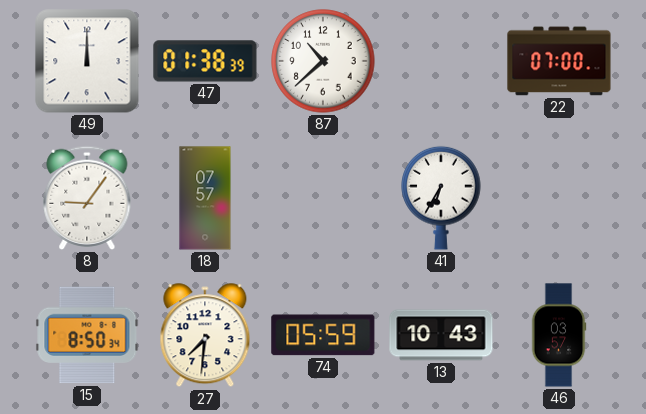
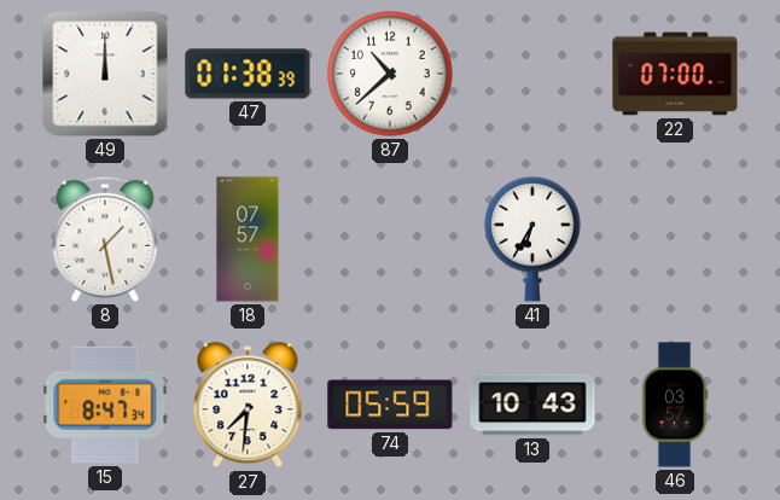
8: 9:06 -> 1:28
15: 8:50 -> 8:47
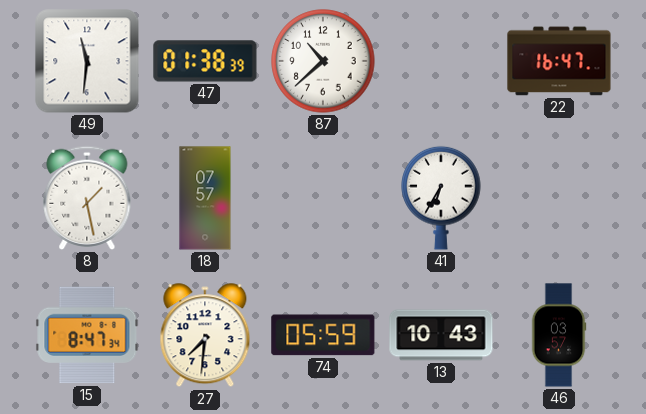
49: 12:00 -> 11:31
22: 07:00 -> 16:47
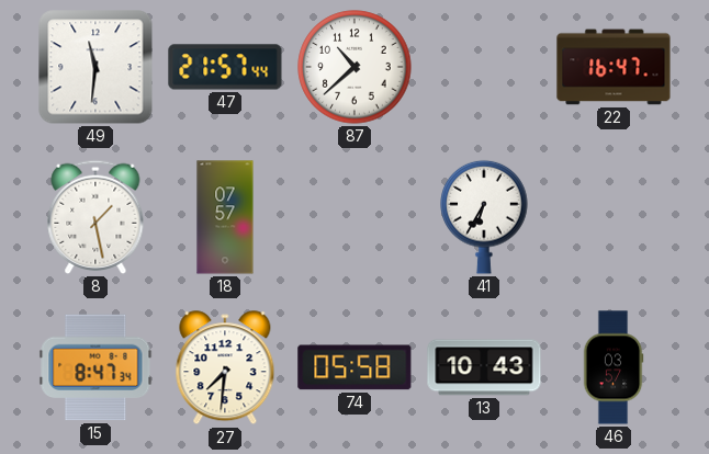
47: 01:38 -> 21:57
74: 05:59 -> 05:58
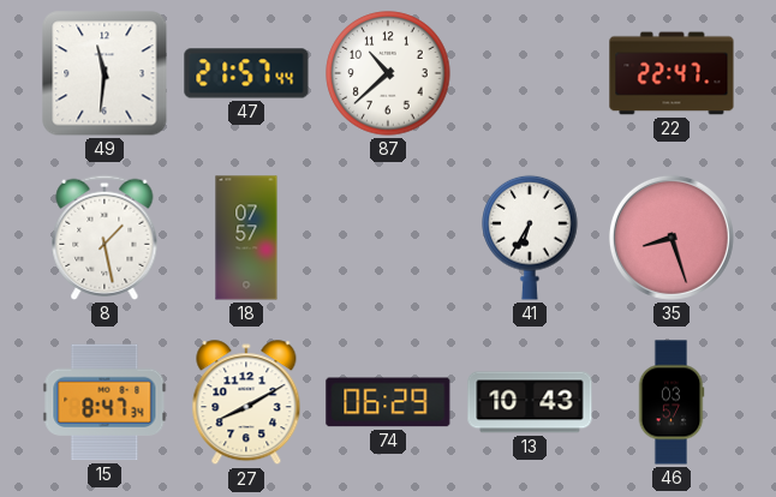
22: 16:47 -> 22:47
35: none -> 8:27
27: 7:31 -> 8:10
74: 05:58 -> 06:29
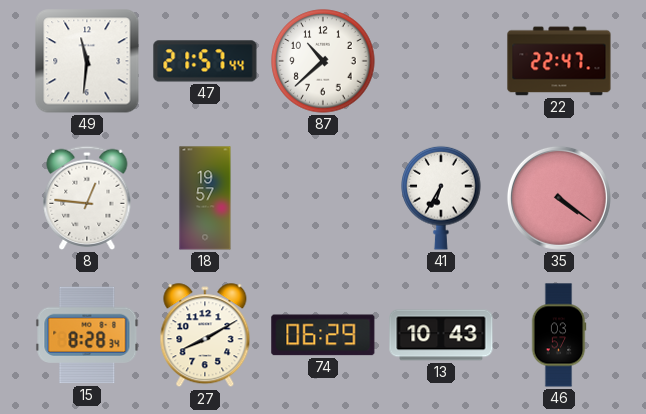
8: 1:28 -> 12:46
18: 07:57 -> 19:57
35: 8:27 -> 4:21
15: 8:47 -> 8:28
